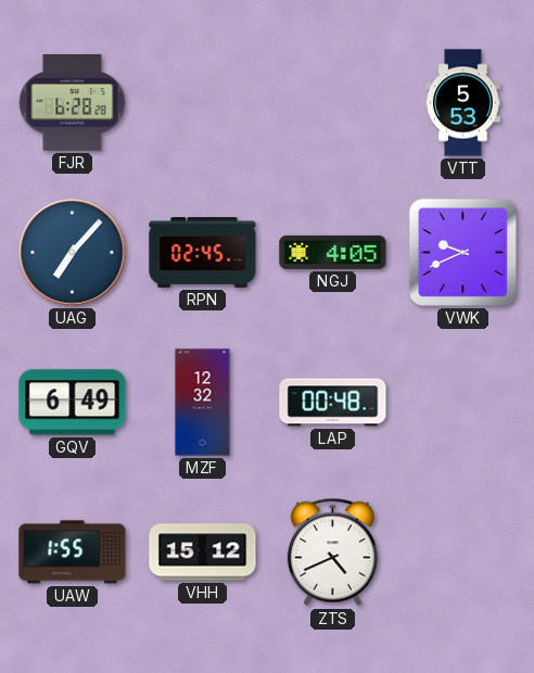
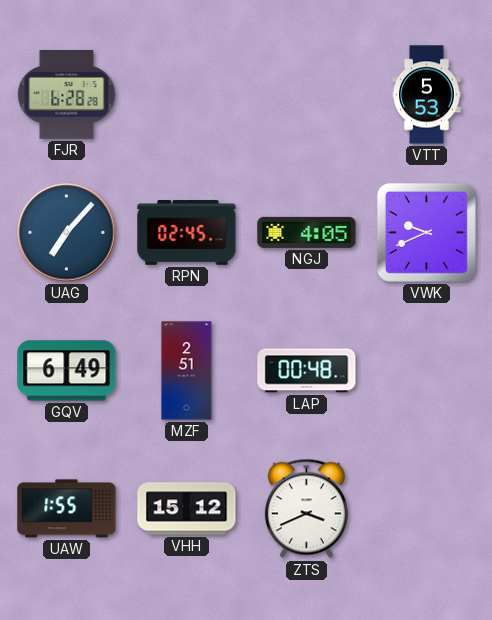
MZF: 12:32 -> 2:51
ZTS: 4:41 -> 3:41
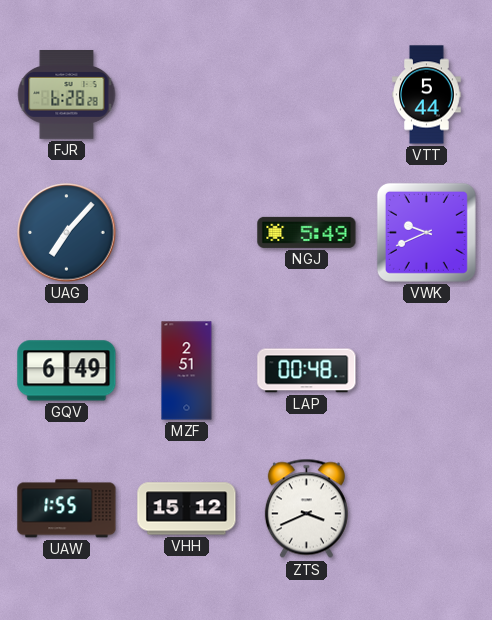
VTT: 5:53 -> 5:44
RPN: 02:45 -> none
NGJ: 4:05 -> 5:49
